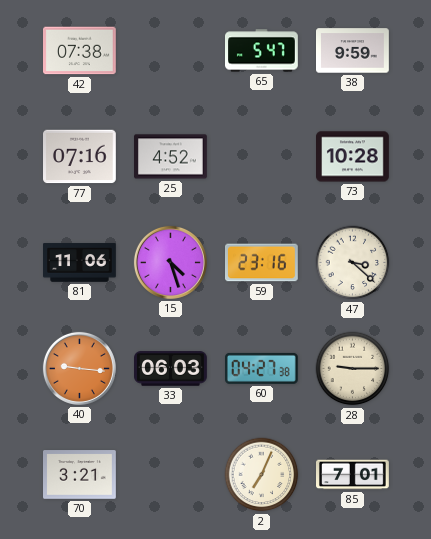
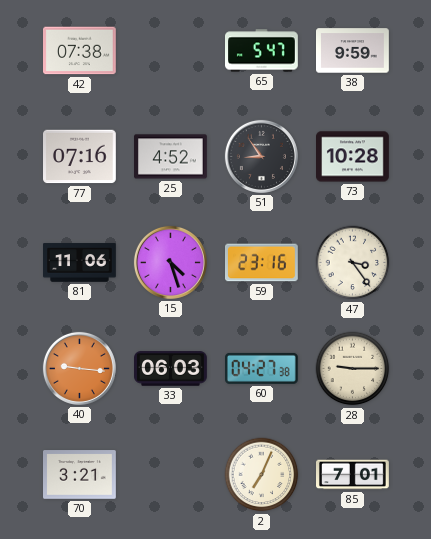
51: none -> 8:54
47: 3:22 -> 3:24
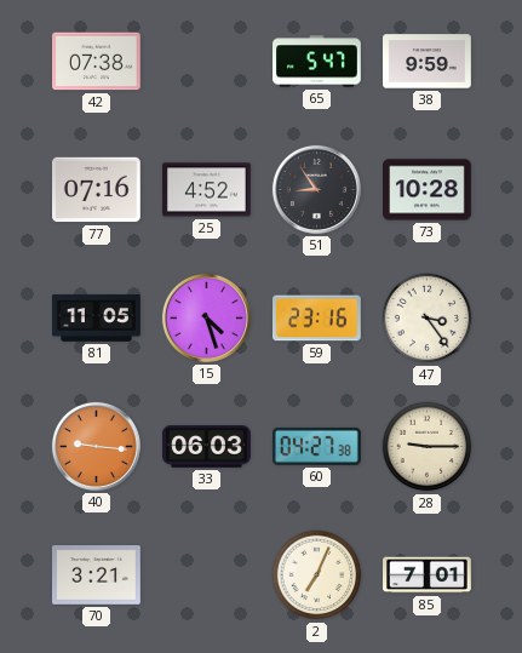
81: 11:06 -> 11:05
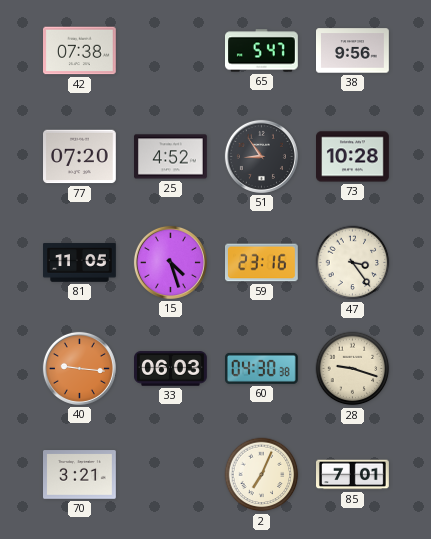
38: 9:59 -> 9:56
77: 07:16 -> 07:20
60: 04:27 -> 04:30
28: 9:15 -> 9:18
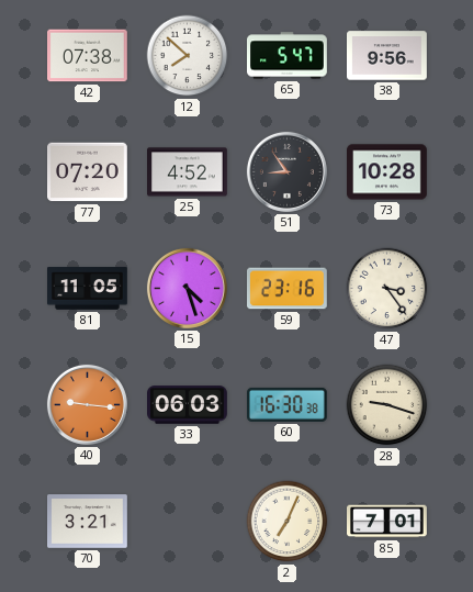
12: none -> 7:52
60: 04:30 -> 16:30
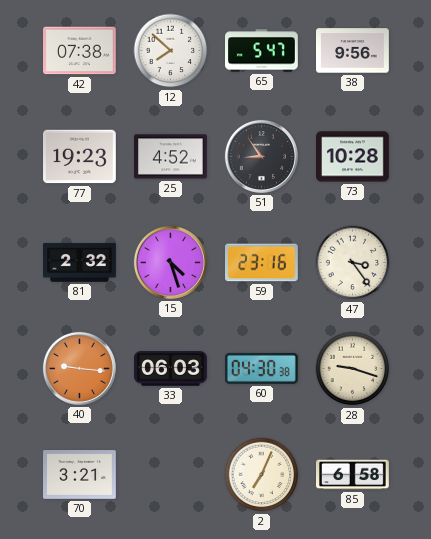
77: 07:20 -> 19:23
81: 11:05 -> 2:32
60: 16:30 -> 04:30
85: 7:01 -> 6:58
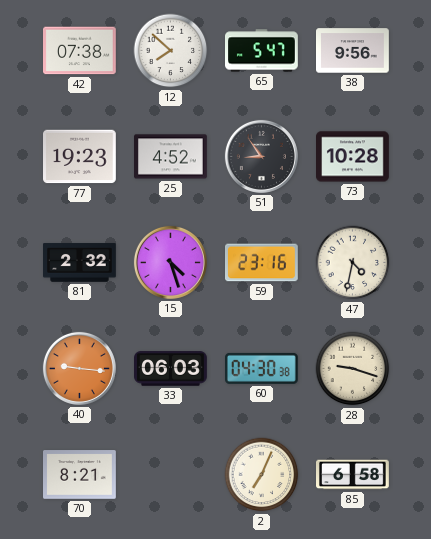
47: 3:24 -> 4:32
70: 3:21 -> 8:21
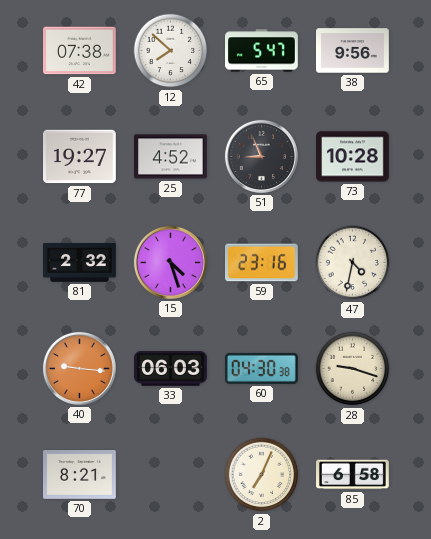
77: 19:23 -> 19:27
51: 8:54 -> 8:56
